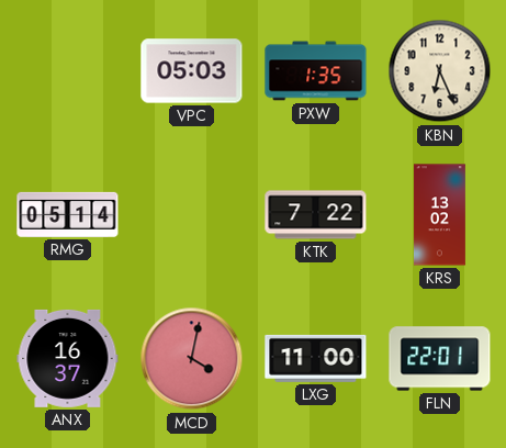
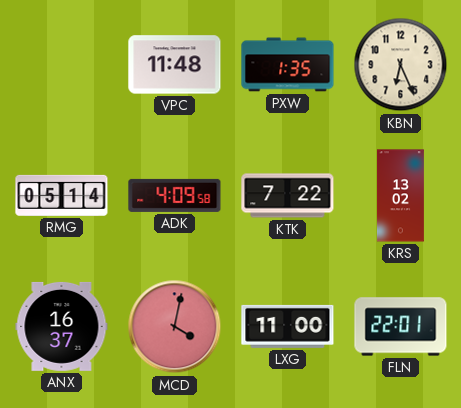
VPC: 05:03 -> 11:48
ADK: none -> 4:09
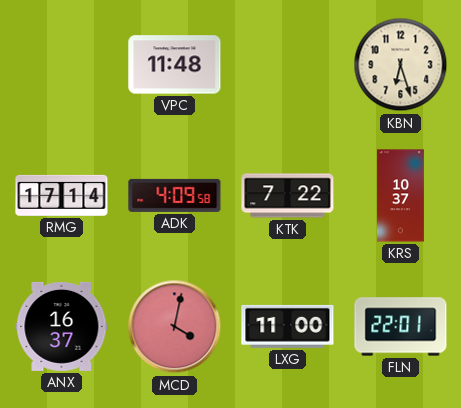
PXW: 1:35 -> none
KBN: 6:26 -> 6:27
RMG: 05:14 -> 17:14
KRS: 13:02 -> 10:37
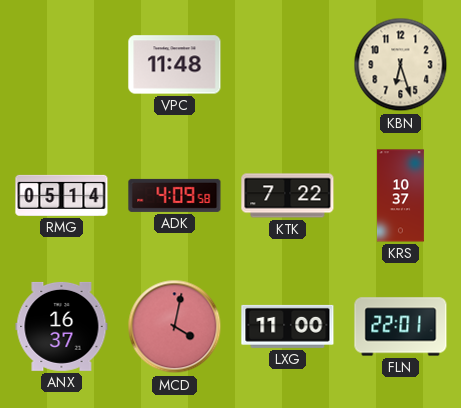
RMG: 17:14 -> 05:14
